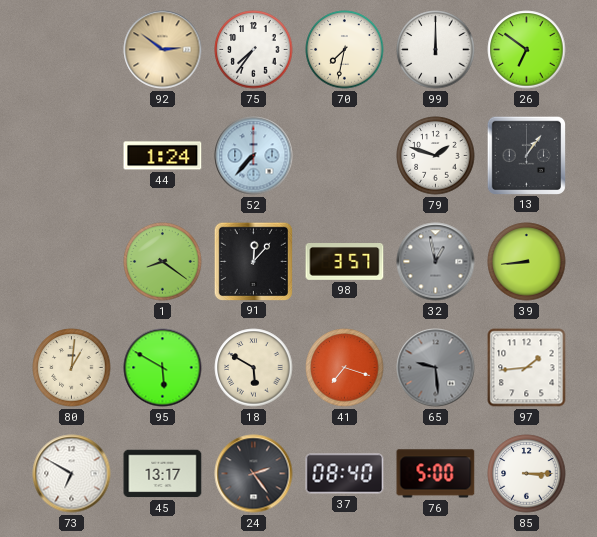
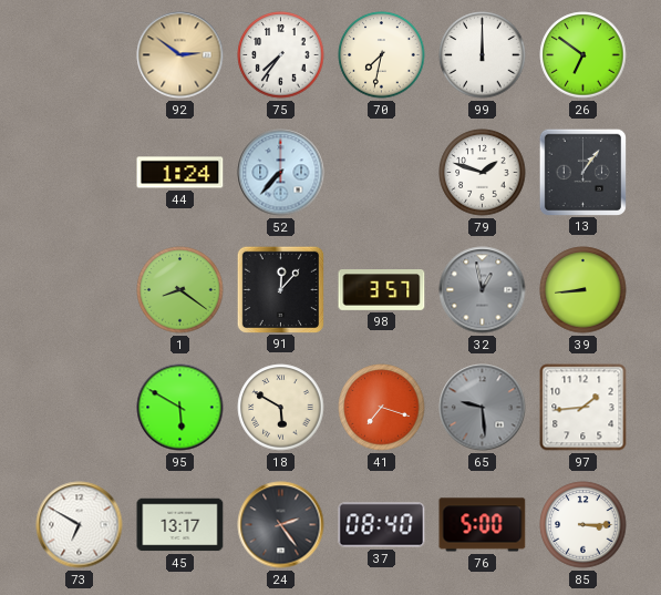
80: 1:01 -> none
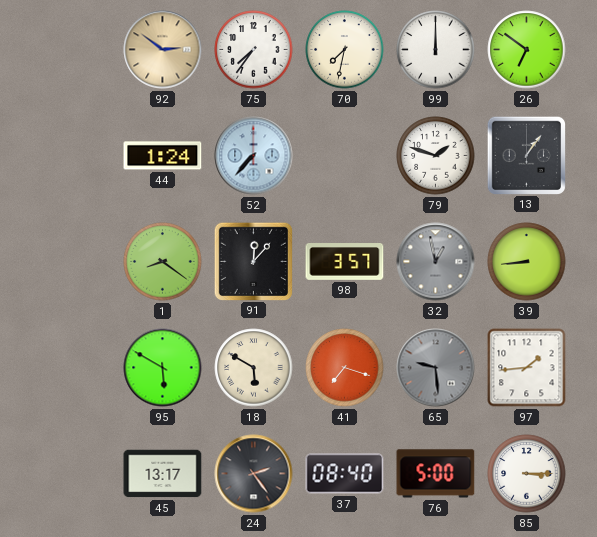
73: 6:50 -> none
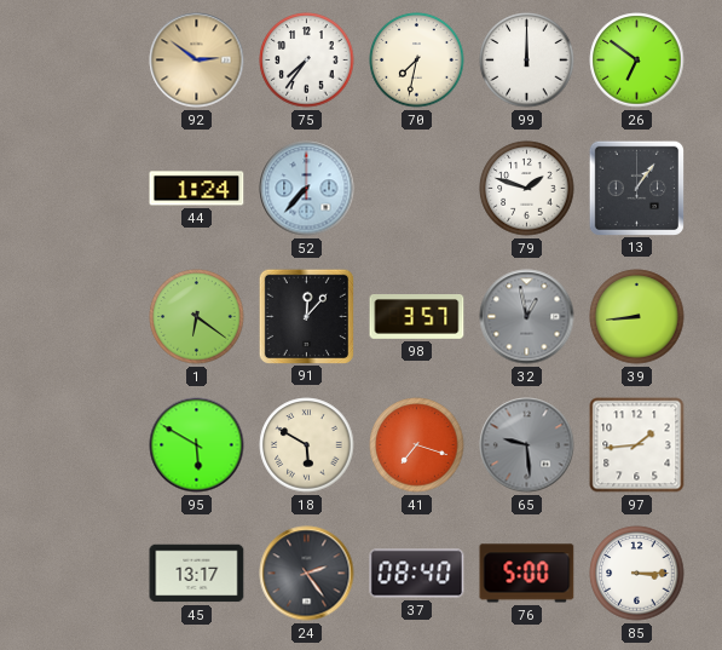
1: 8:21 -> 6:21
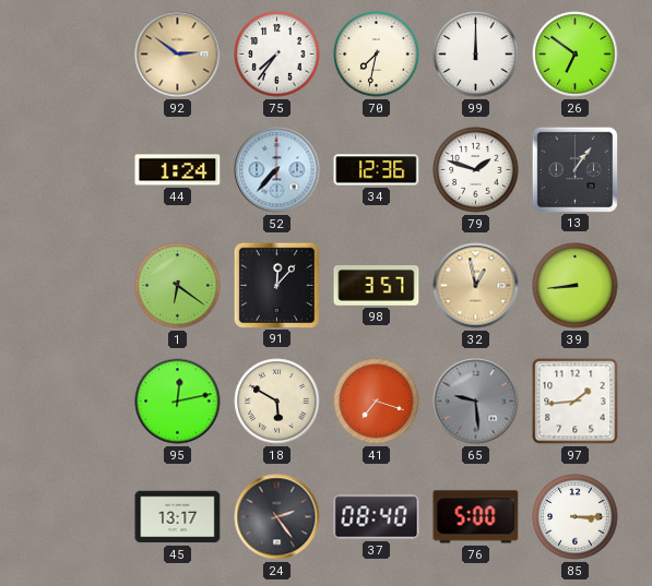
34: none -> 12:36
32 dial: grey -> champagne
95: 5:50 -> 12:13
